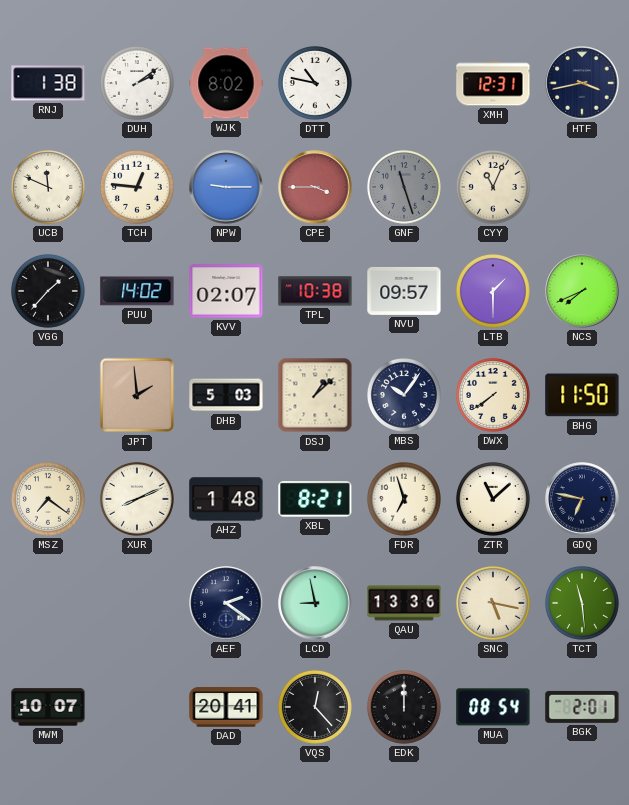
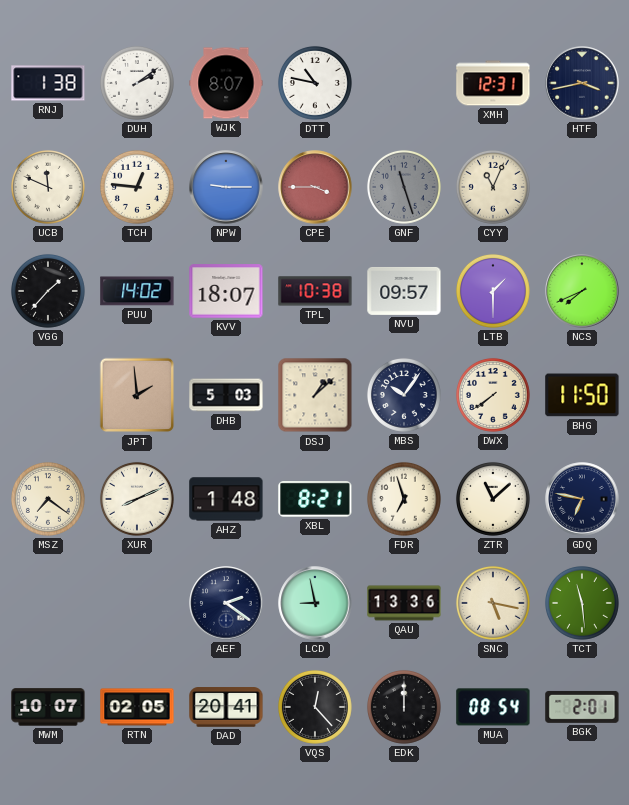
WJK: 8:02 -> 8:07
KVV: 02:07 -> 18:07
RTN: none -> 02:05
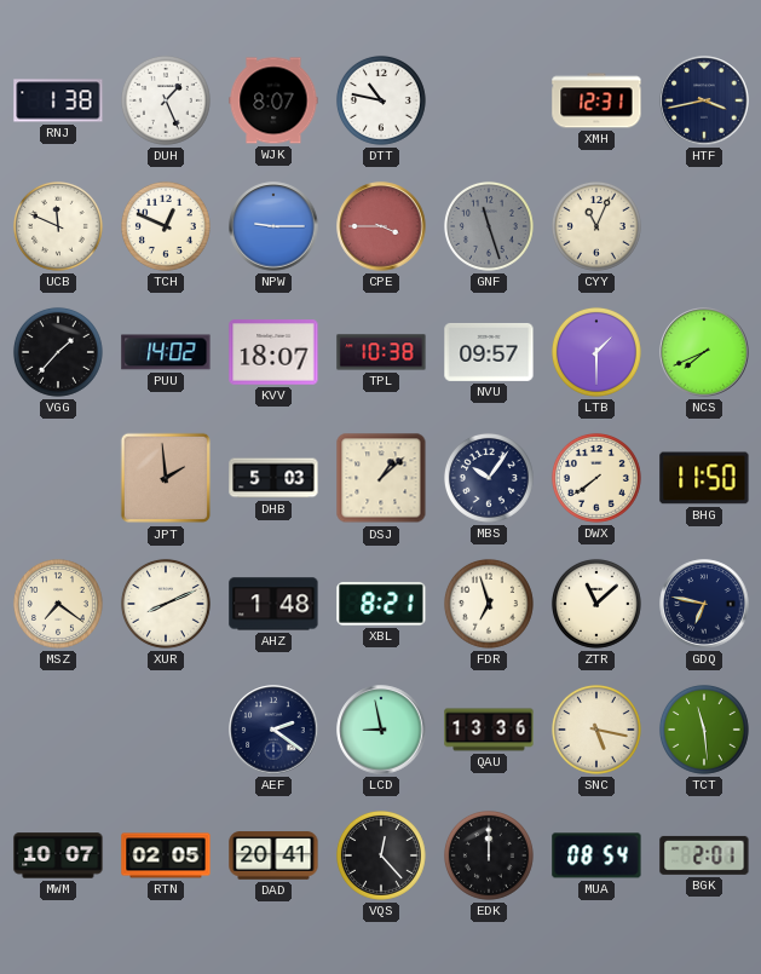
DUH: 2:09 -> 1:26
TCH: 12:46 -> 12:49
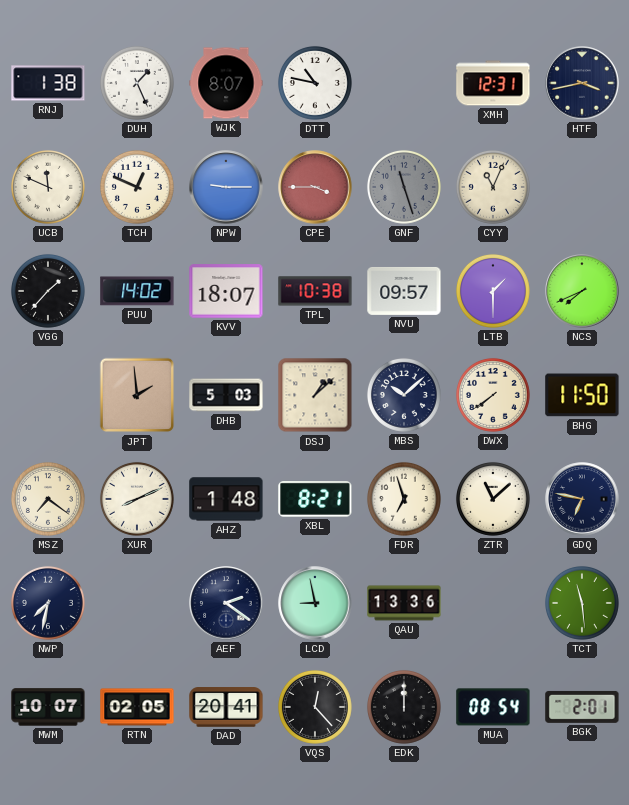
MBS: 10:06 -> 10:08
NWP: none -> 7:32
SNC: 5:17 -> none
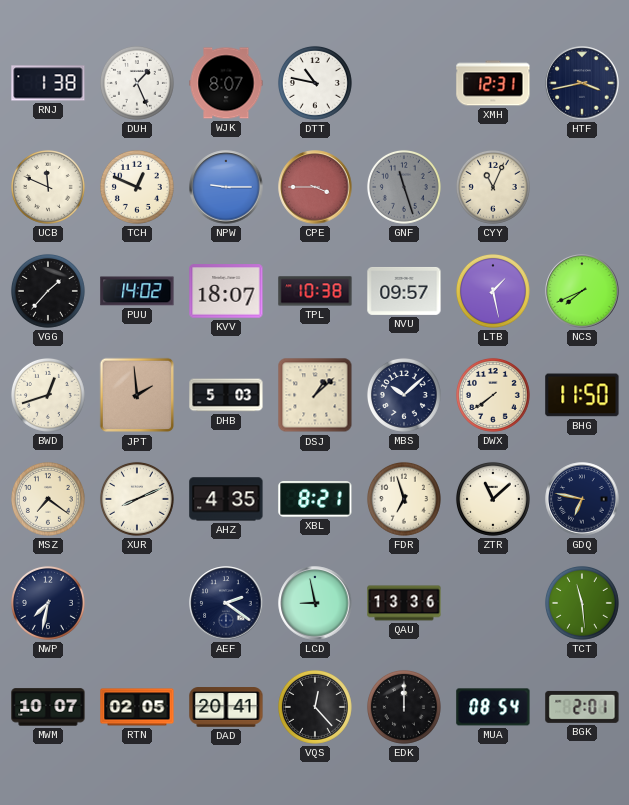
LTB: 1:30 -> 1:28
BWD: none -> 12:42
AHZ: 1:48 -> 4:35
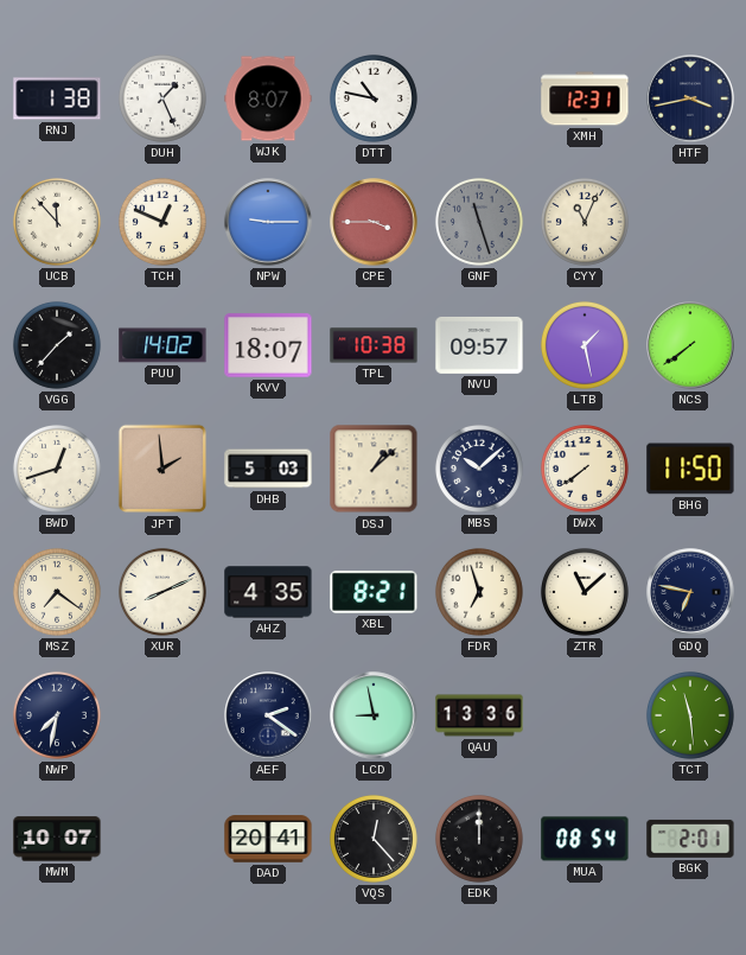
UCB: 11:49 -> 11:53
NCS: 7:41 -> 7:39
RTN: 02:05 -> none
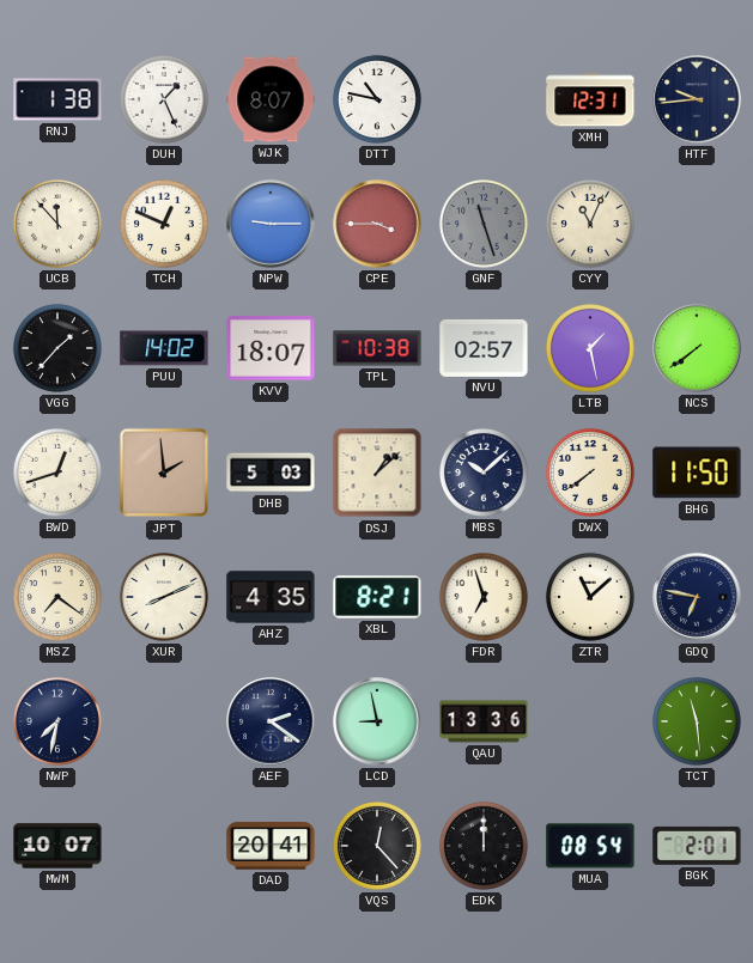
HTF: 3:43 -> 9:44
NVU: 09:57 -> 02:57
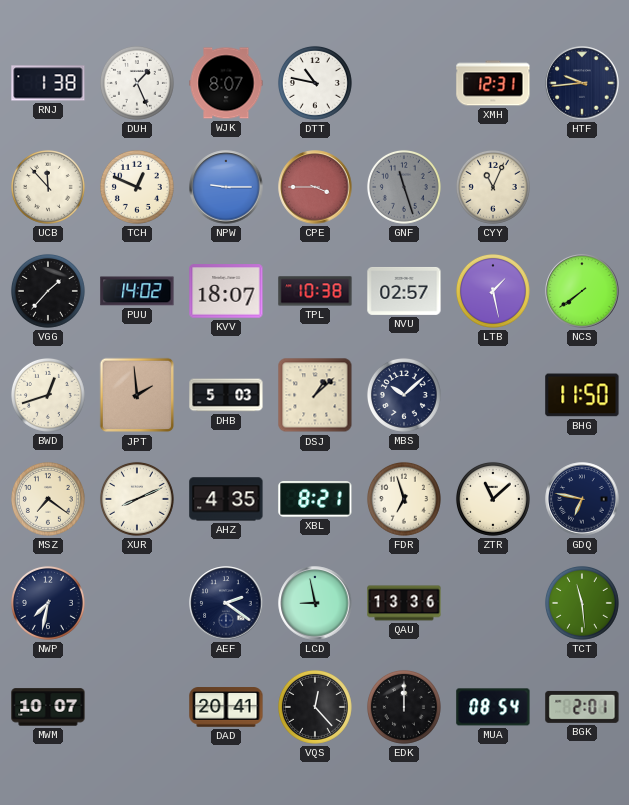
DWX: 7:39 -> none
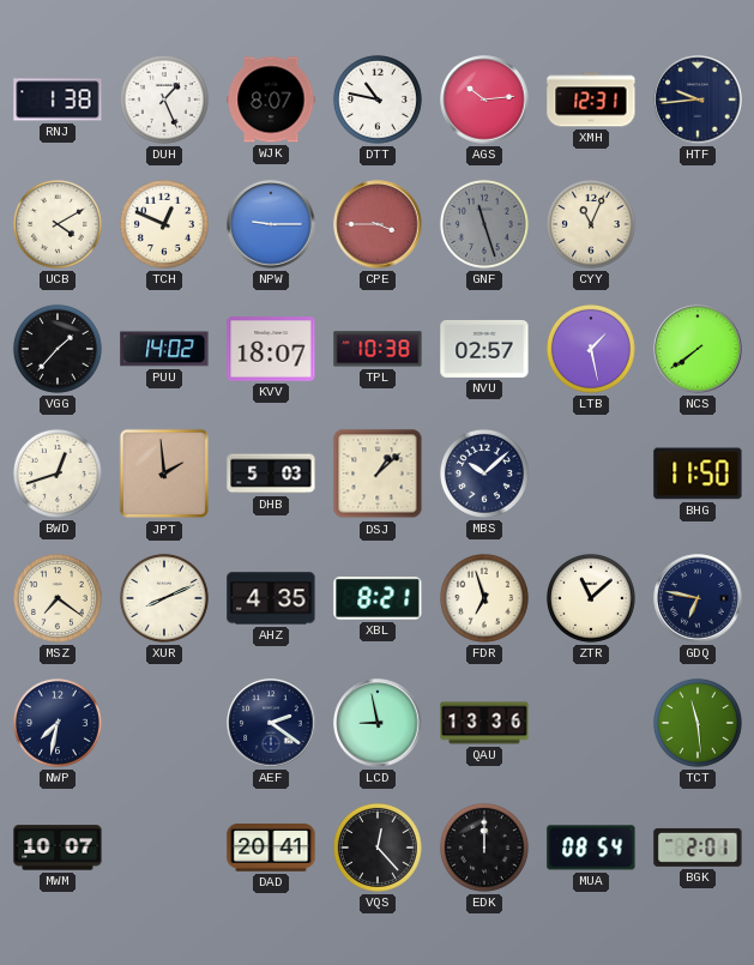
AGS: none -> 10:14
UCB: 11:53 -> 4:10
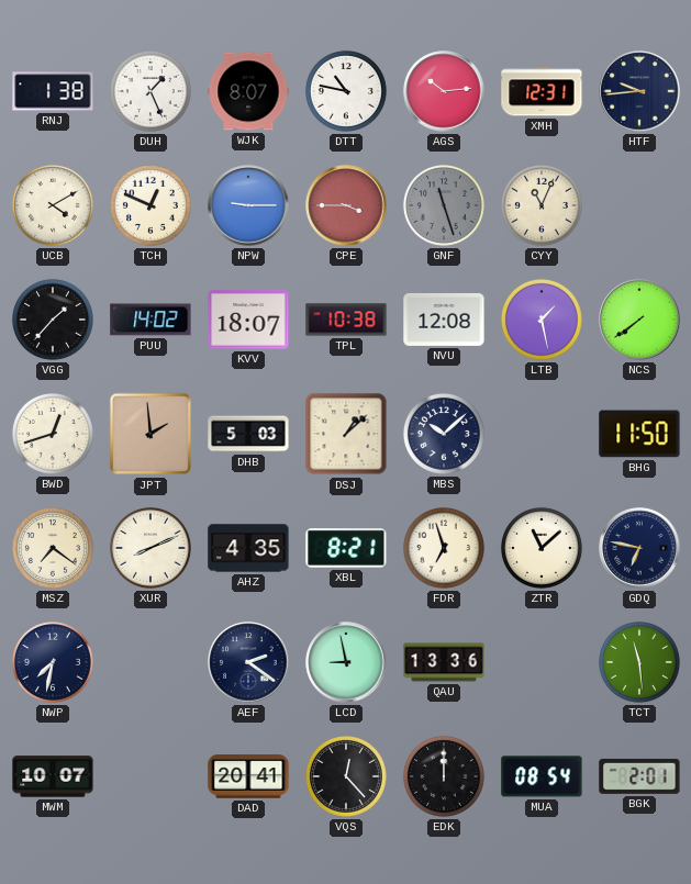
NVU: 02:57 -> 12:08
